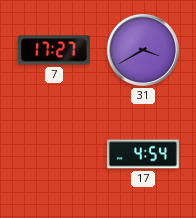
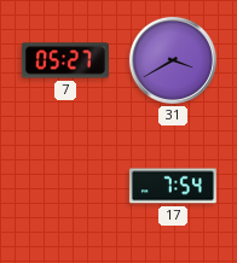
7: 17:27 -> 05:27
17: 4:54 -> 7:54
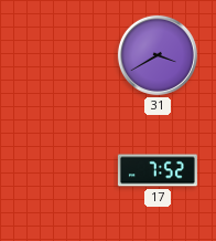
7: 05:27 -> none
17: 7:54 -> 7:52
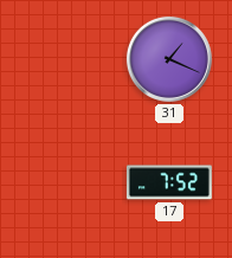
31: 3:40 -> 1:19
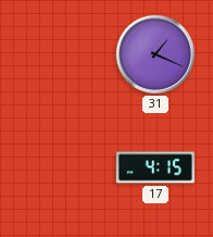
17: 7:52 -> 4:15
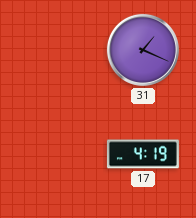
17: 4:15 -> 4:19
